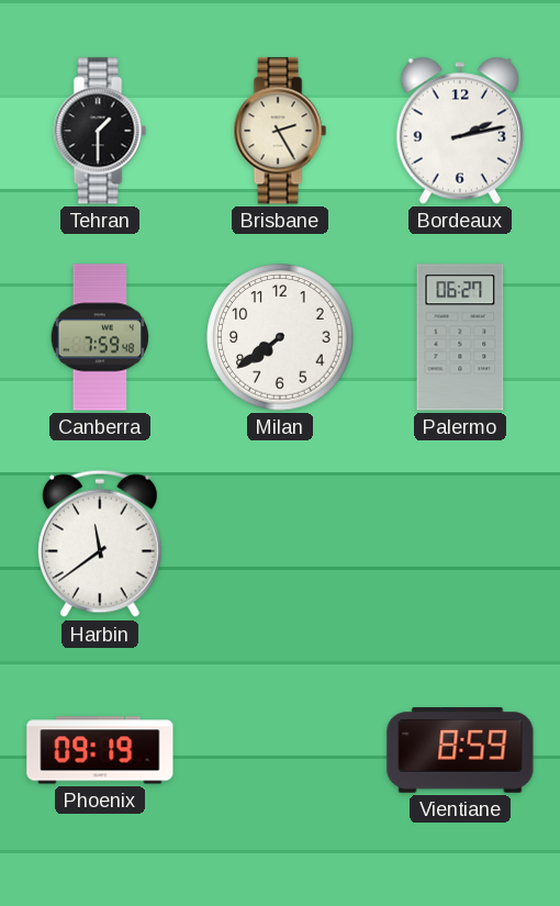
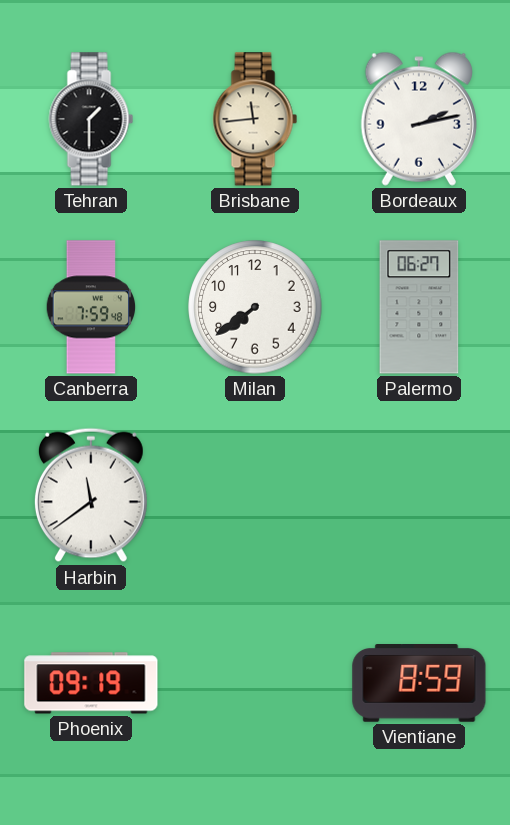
Brisbane: 2:25 -> 11:44
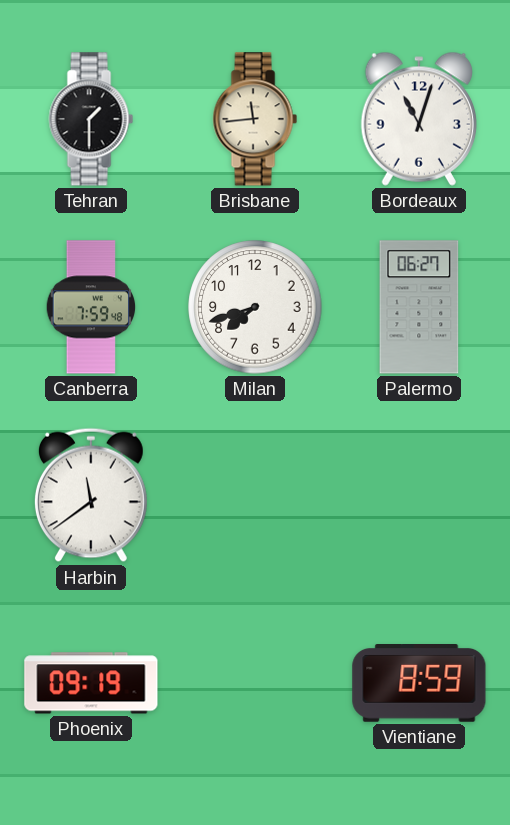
Bordeaux: 2:13 -> 11:03
Milan: 7:39 -> 7:42
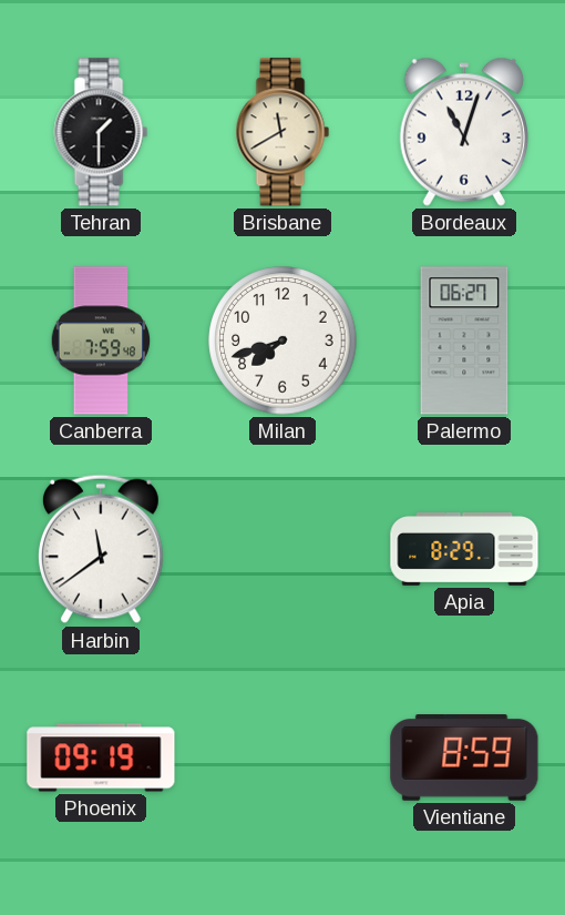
Brisbane: 11:44 -> 11:40
Apia: none -> 8:29
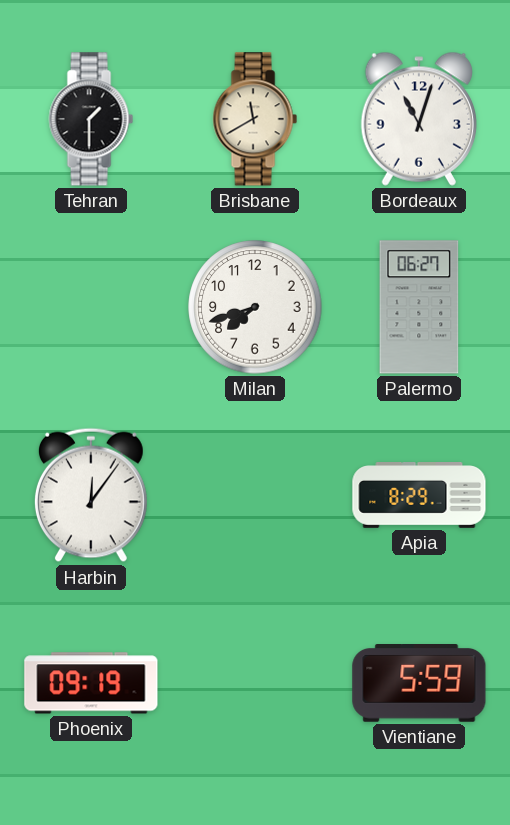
Canberra: 7:59 -> none
Harbin: 11:39 -> 12:06
Vientiane: 8:59 -> 5:59
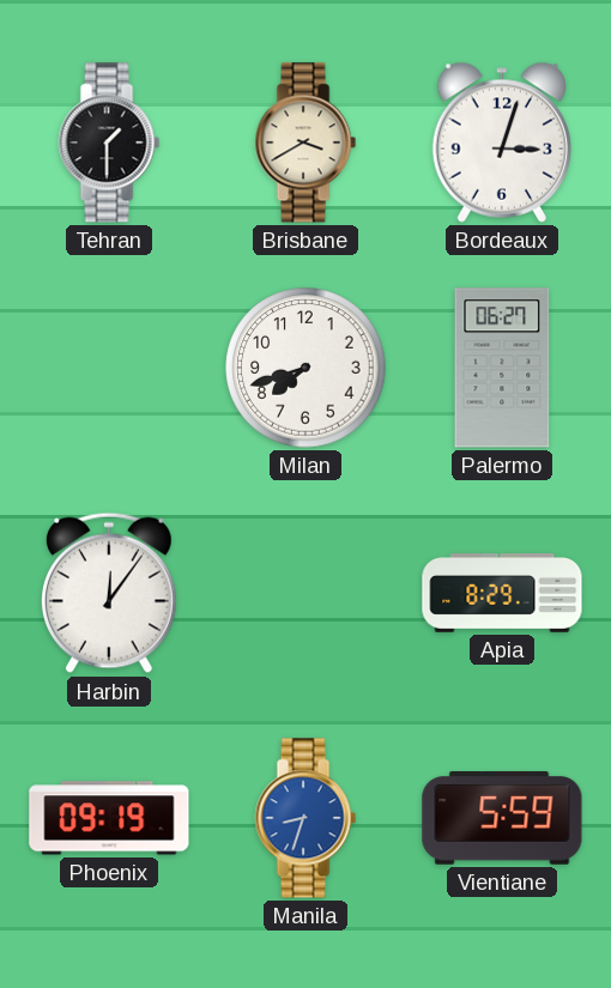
Brisbane: 11:40 -> 3:40
Bordeaux: 11:03 -> 3:03
Manila: none -> 8:33
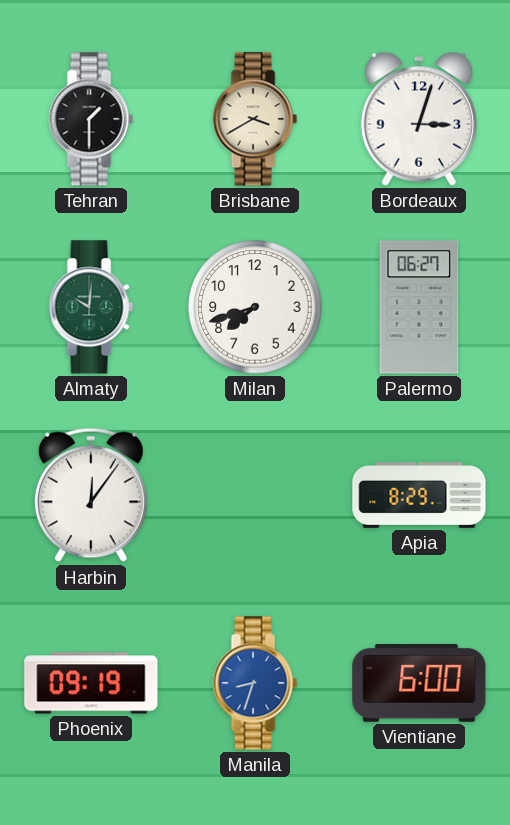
Almaty: none -> 10:01
Vientiane: 5:59 -> 6:00
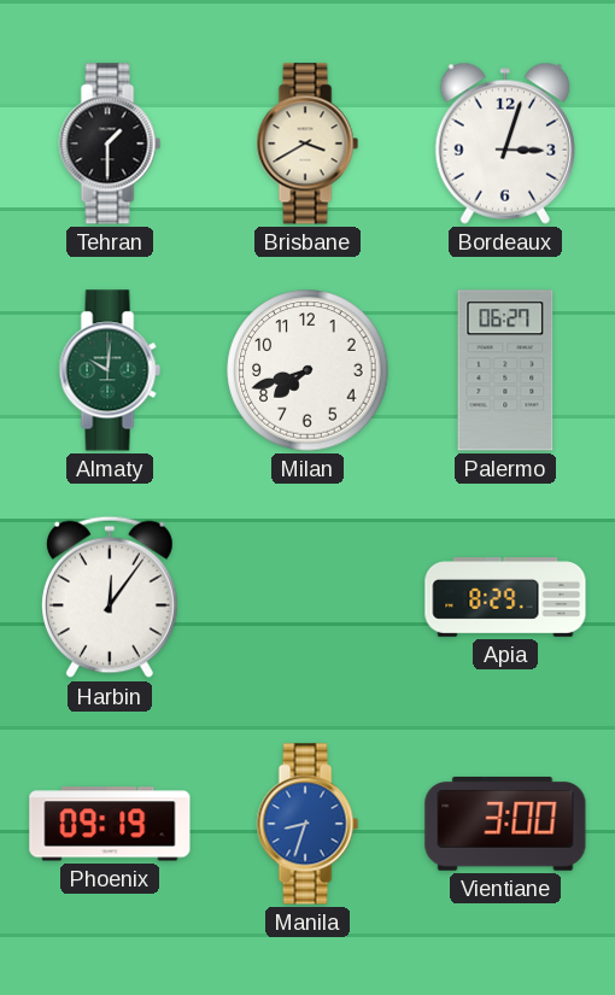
Vientiane: 6:00 -> 3:00
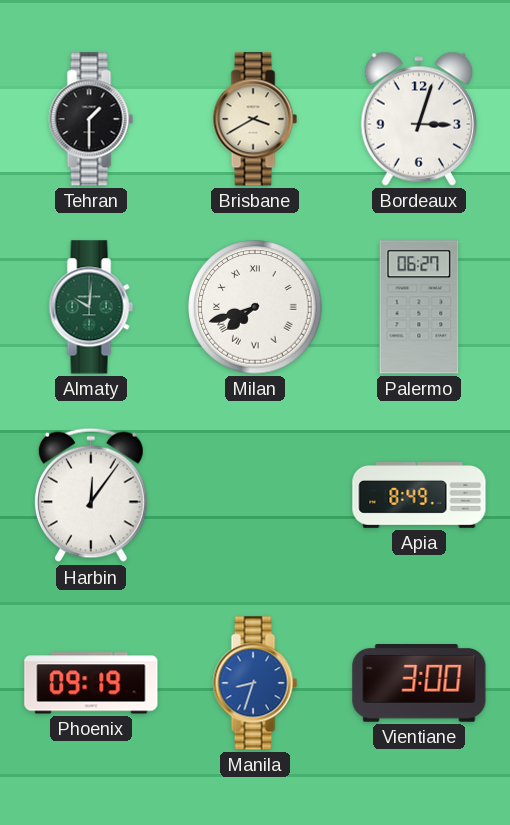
Milan numerals: Arabic -> Roman
Apia: 8:29 -> 8:49
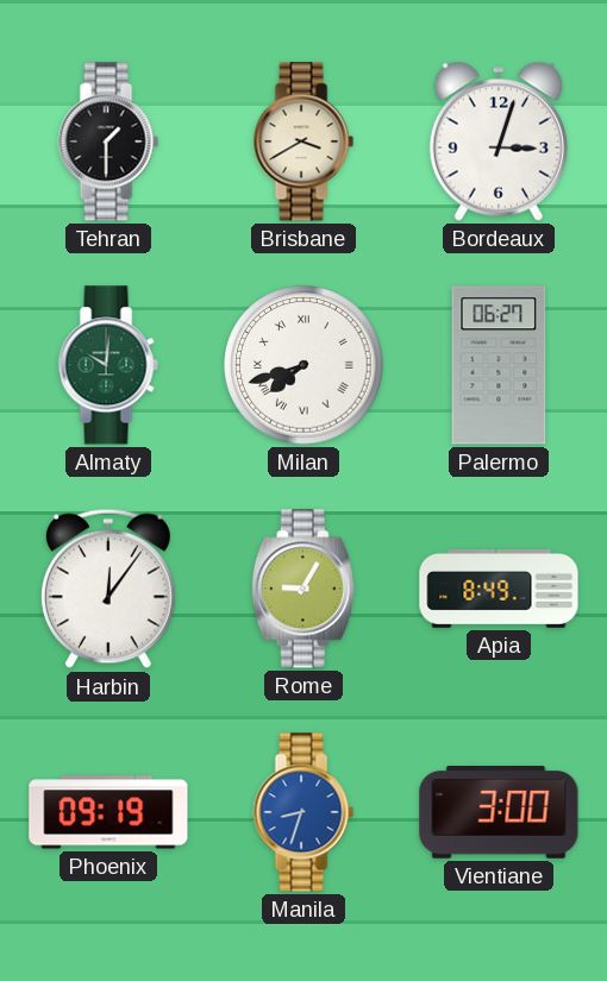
Rome: none -> 9:05
